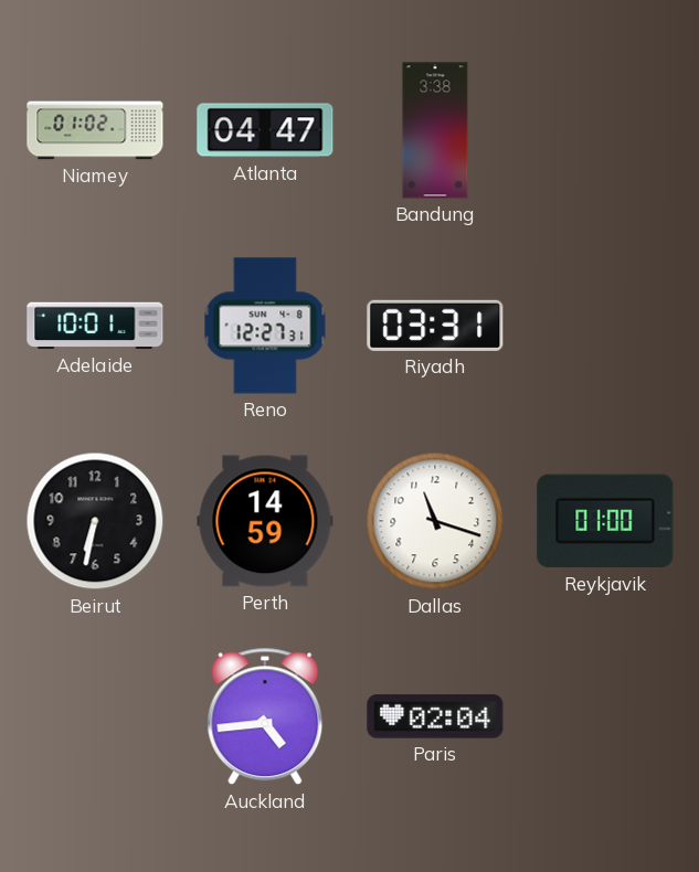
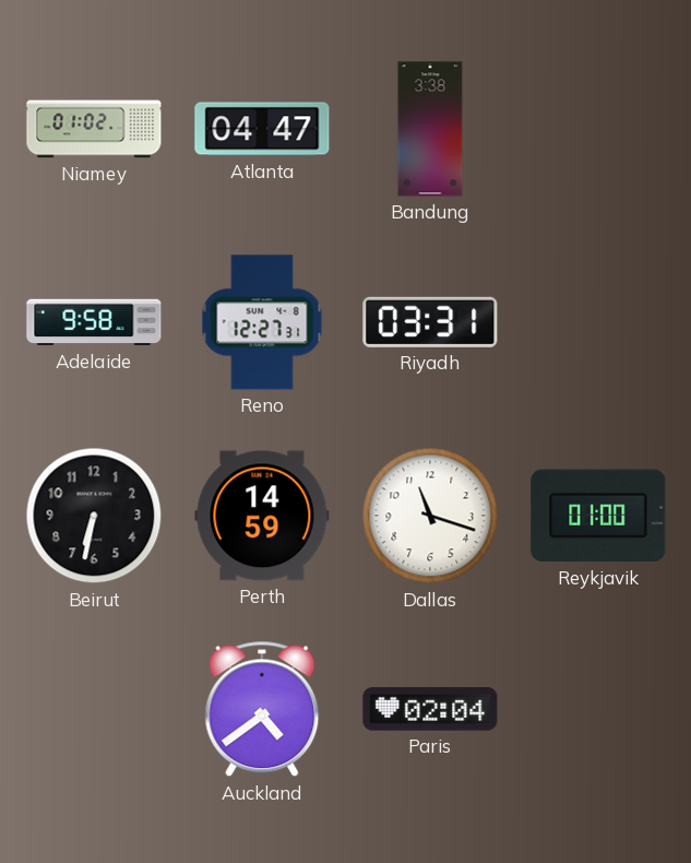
Adelaide: 10:01 -> 9:58
Auckland: 4:44 -> 4:39
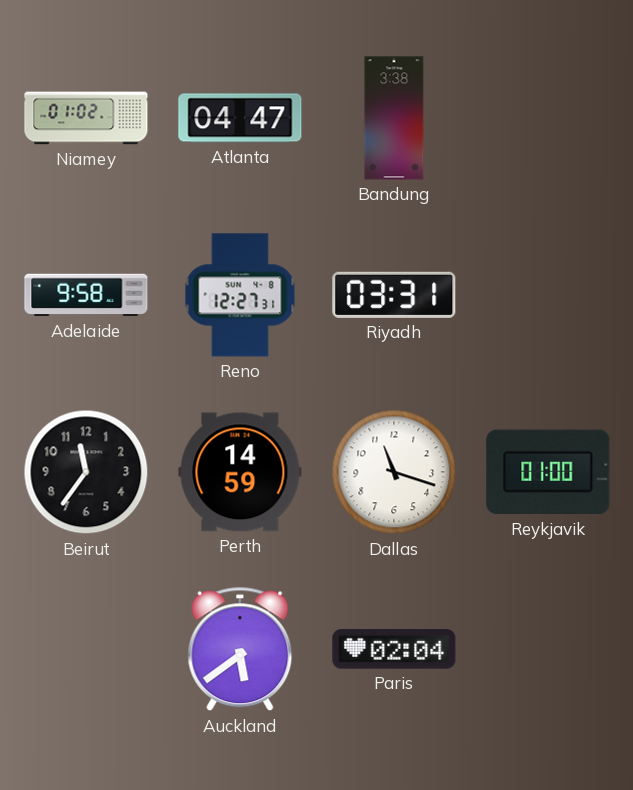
Beirut: 6:32 -> 11:36
Auckland: 4:39 -> 5:39
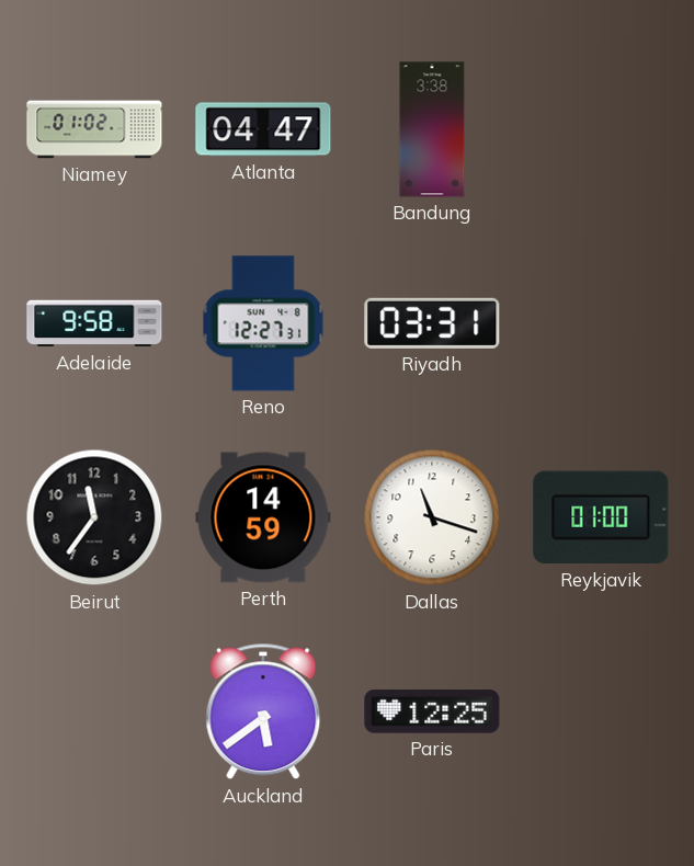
Paris: 02:04 -> 12:25
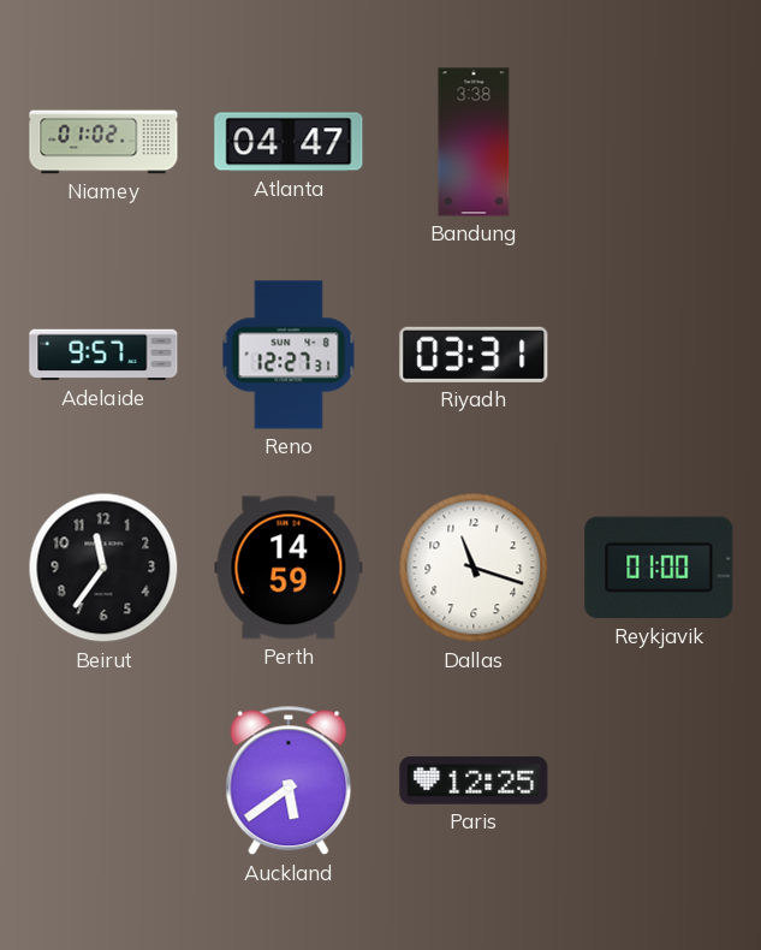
Adelaide: 9:58 -> 9:57
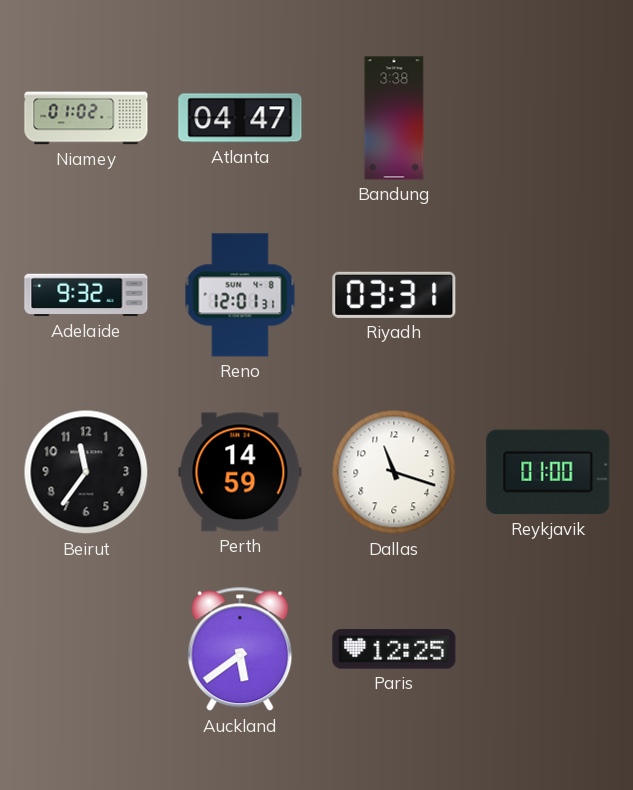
Adelaide: 9:57 -> 9:32
Reno: 12:27 -> 12:01
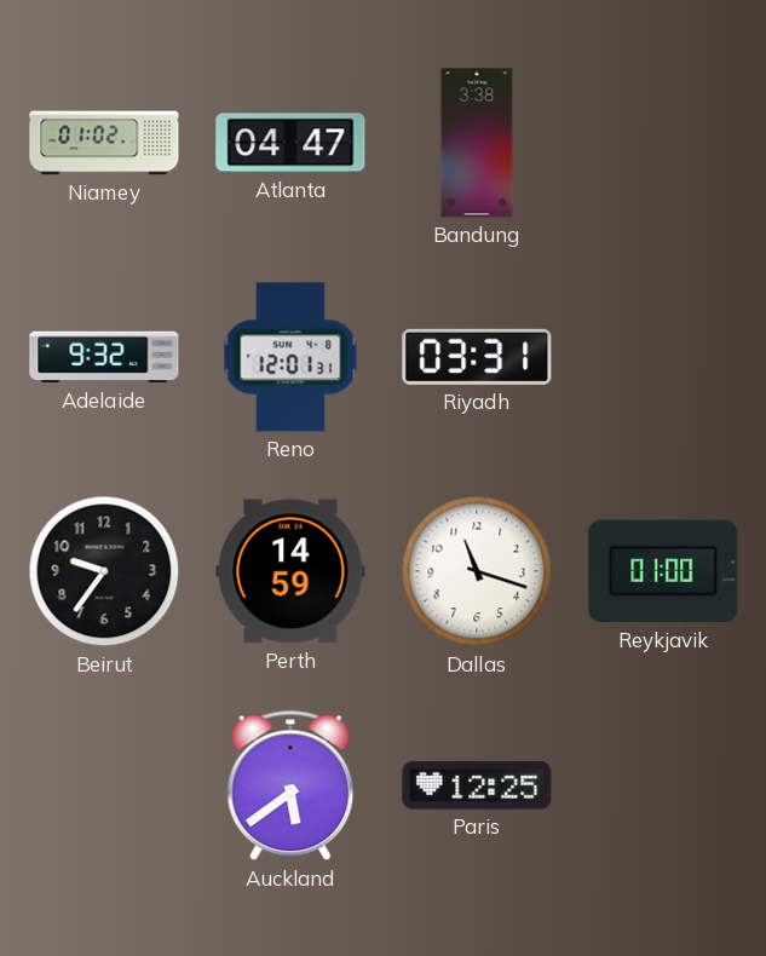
Beirut: 11:36 -> 9:36
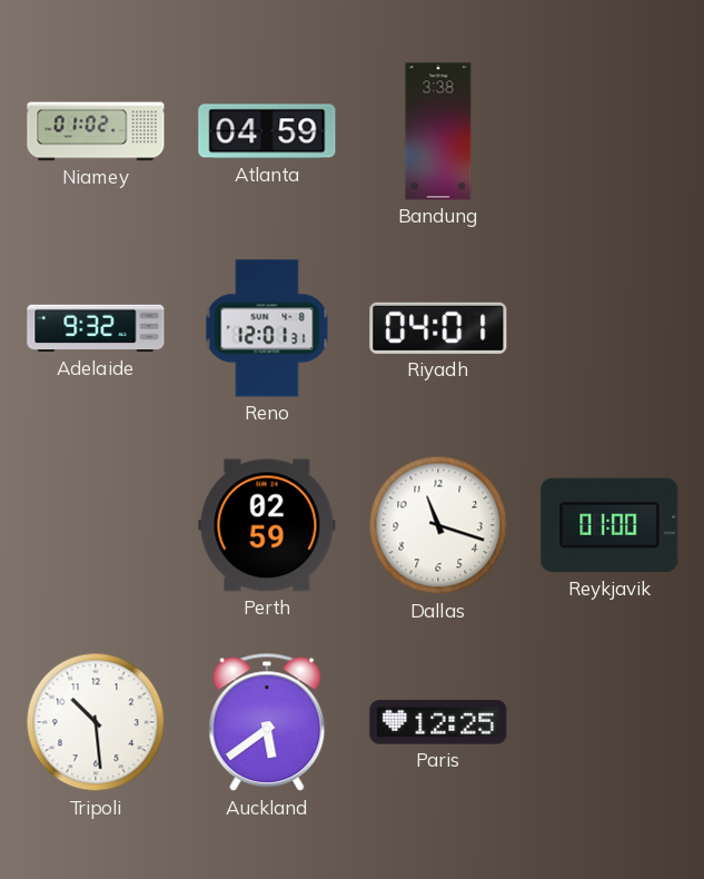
Atlanta: 04:47 -> 04:59
Riyadh: 03:31 -> 04:01
Beirut: 9:36 -> none
Perth: 14:59 -> 02:59
Tripoli: none -> 10:29
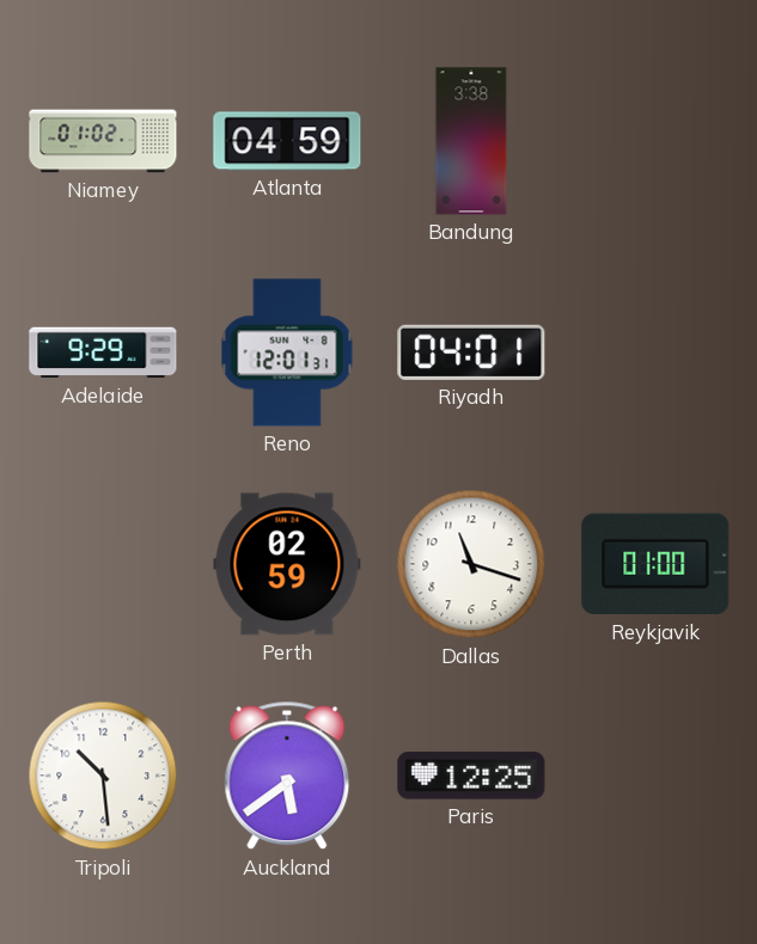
Adelaide: 9:32 -> 9:29
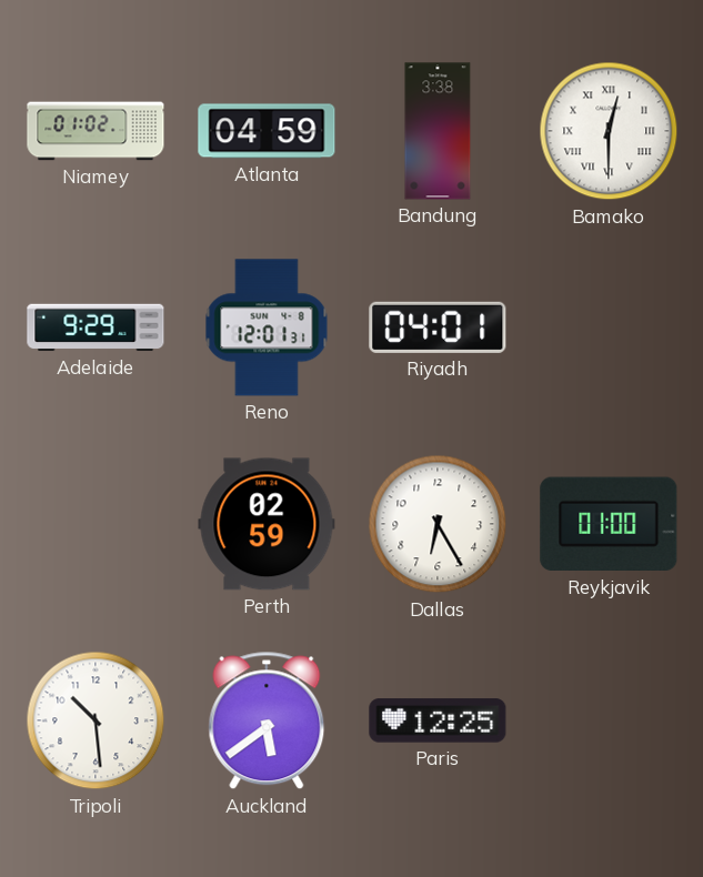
Bamako: none -> 12:30
Dallas: 11:18 -> 6:25
